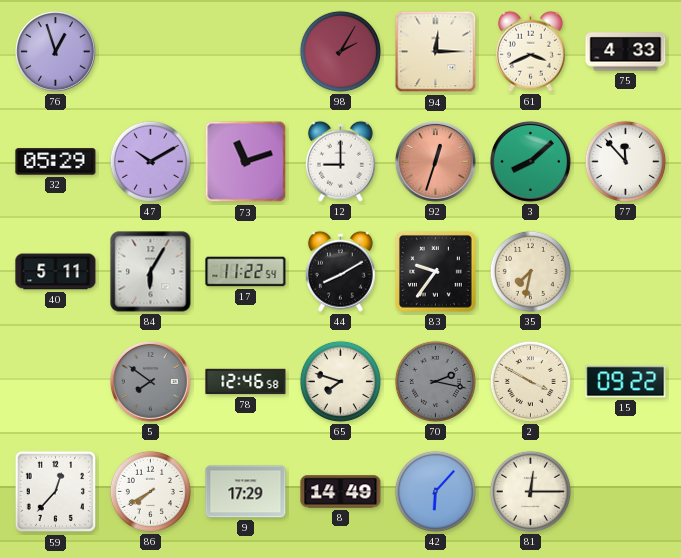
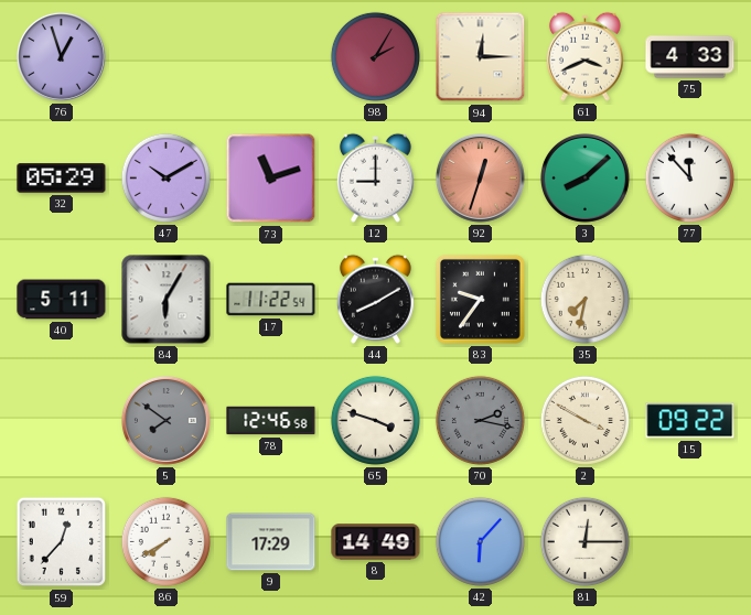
65: 7:48 -> 3:48
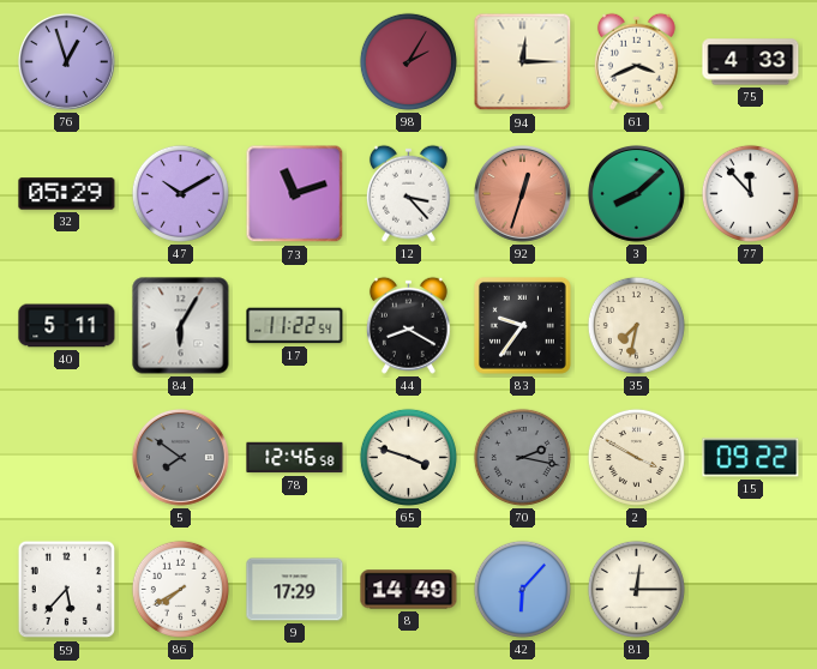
12: 9:00 -> 3:23
44: 8:10 -> 8:20
59: 12:37 -> 5:37
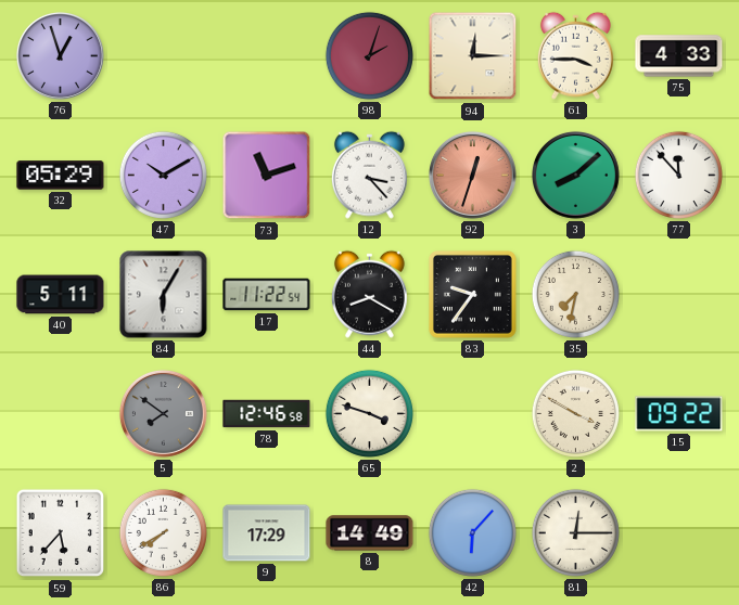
98: 2:05 -> 2:03
61: 3:41 -> 3:45
70: 2:17 -> none
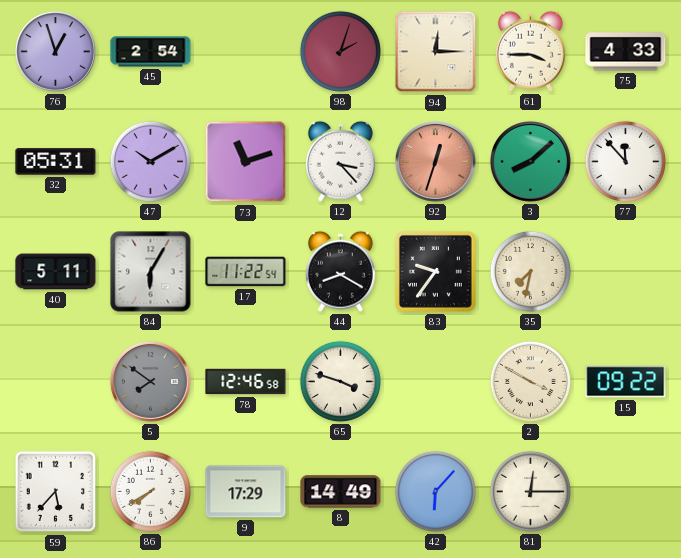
45: none -> 2:54
32: 05:29 -> 05:31
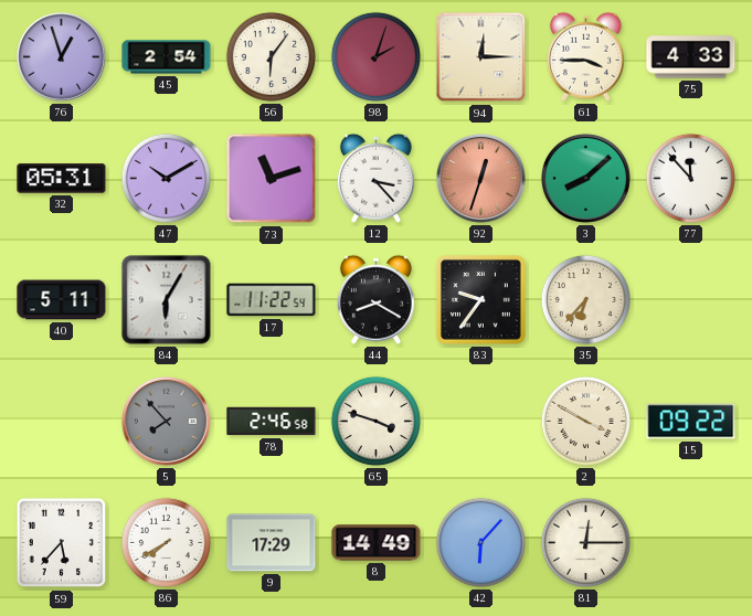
56: none -> 6:06
35: 7:32 -> 6:37
5: 7:51 -> 7:53
78: 12:46 -> 2:46
